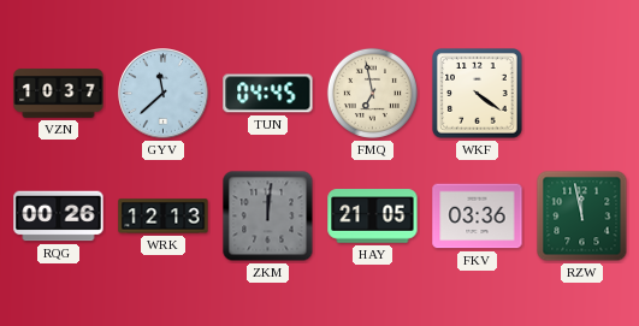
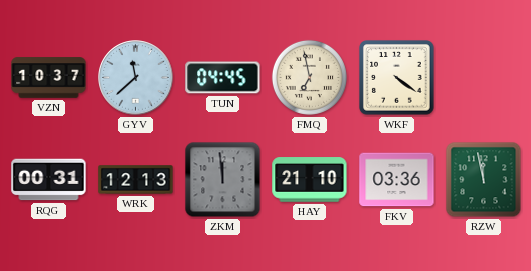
RQG: 00:26 -> 00:31
ZKM: 12:01 -> 11:59
HAY: 21:05 -> 21:10
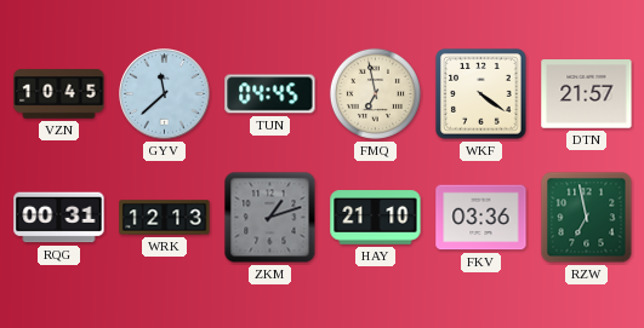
VZN: 10:37 -> 10:45
DTN: none -> 21:57
ZKM: 11:59 -> 1:12
RZW: 11:58 -> 6:58
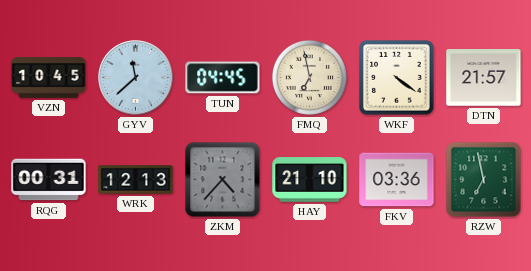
ZKM: 1:12 -> 4:37
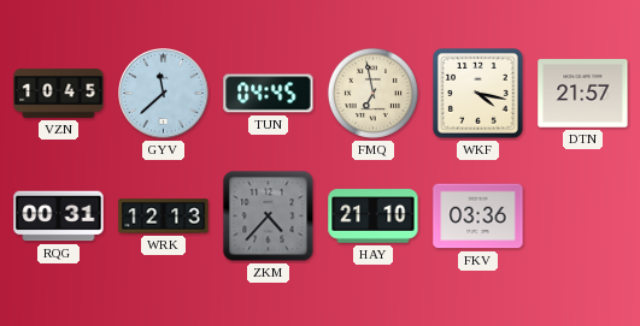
WKF: 4:21 -> 4:17
RZW: 6:58 -> none
